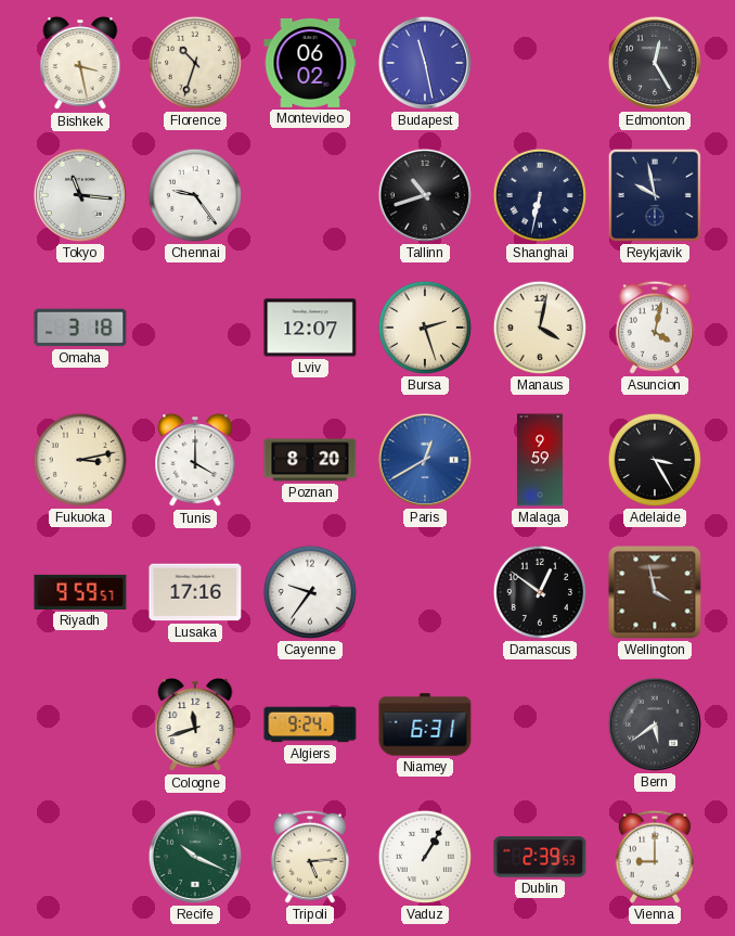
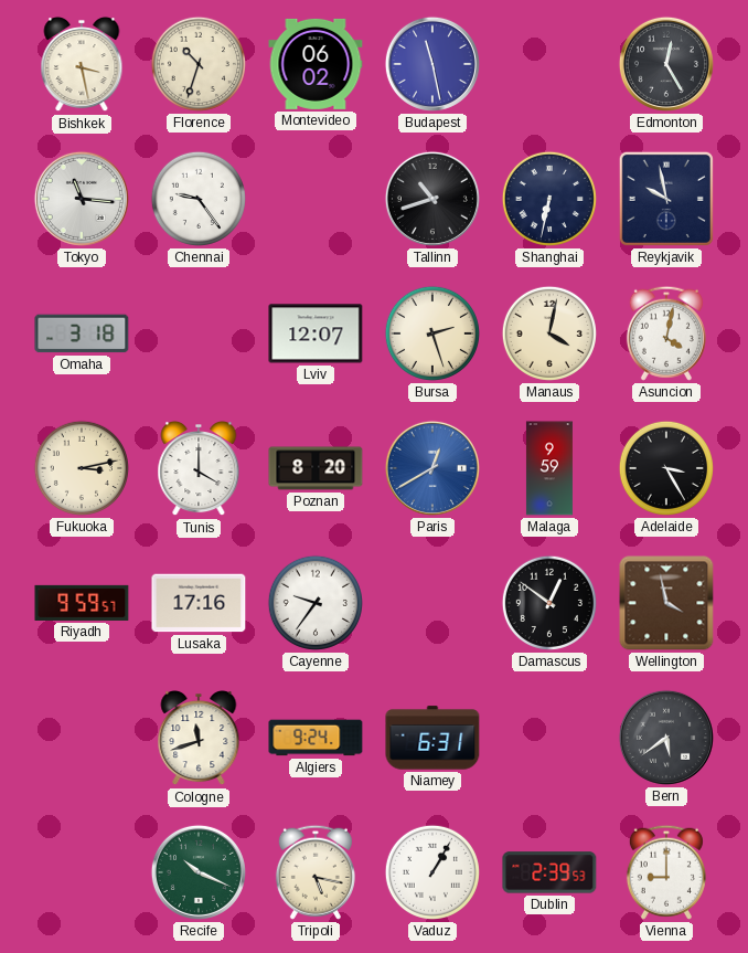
Tripoli: 5:14 -> 5:17
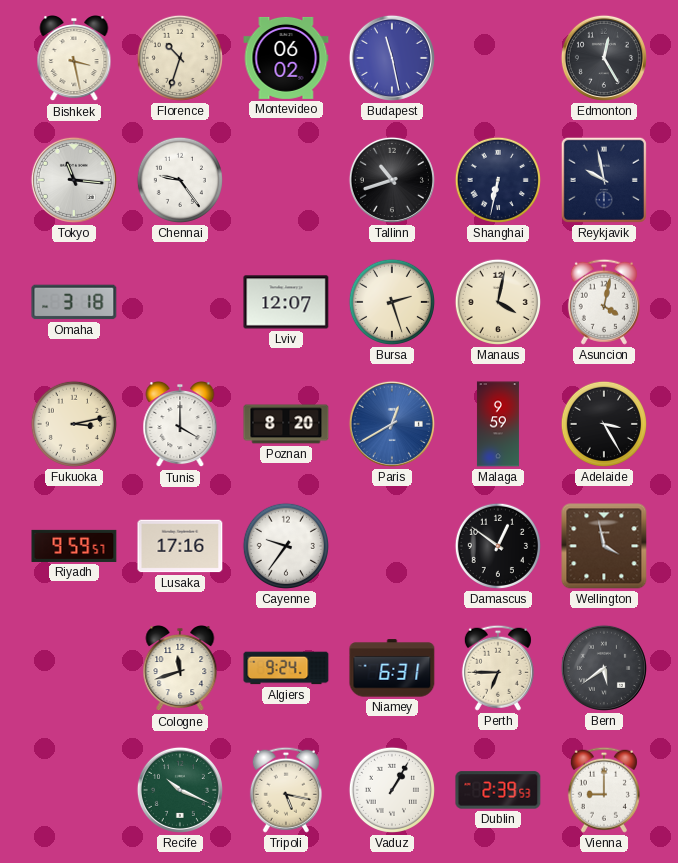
Perth: none -> 6:45
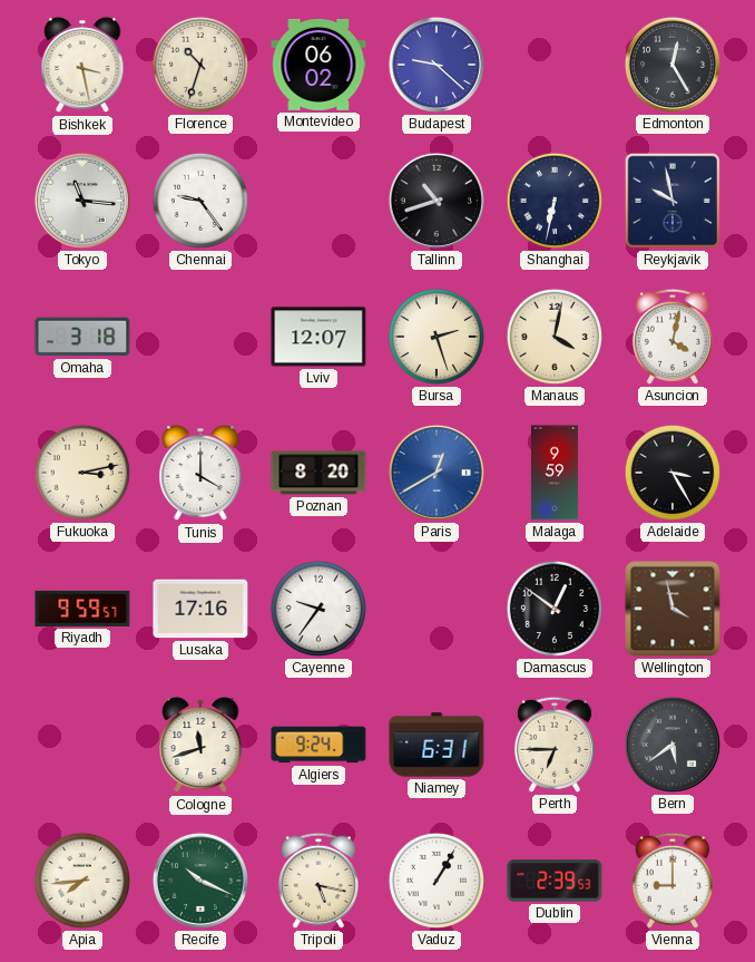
Budapest: 11:28 -> 9:22
Apia: none -> 7:44
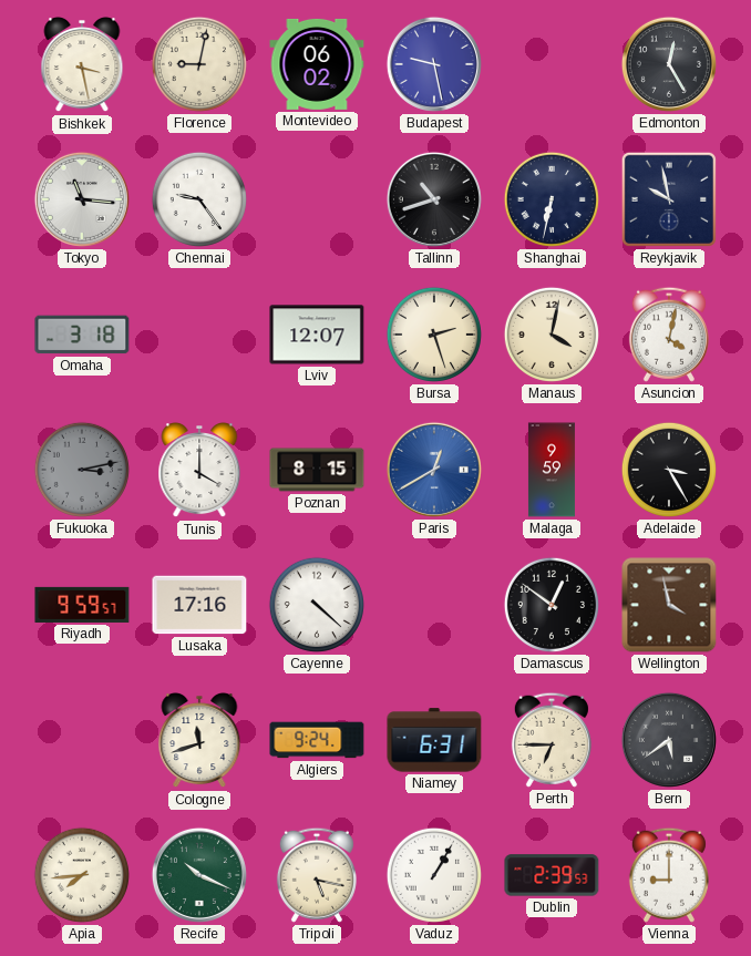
Florence: 10:33 -> 9:02
Budapest: 9:22 -> 9:28
Fukuoka dial: cream -> grey
Poznan: 8:20 -> 8:15
Cayenne: 9:36 -> 4:22
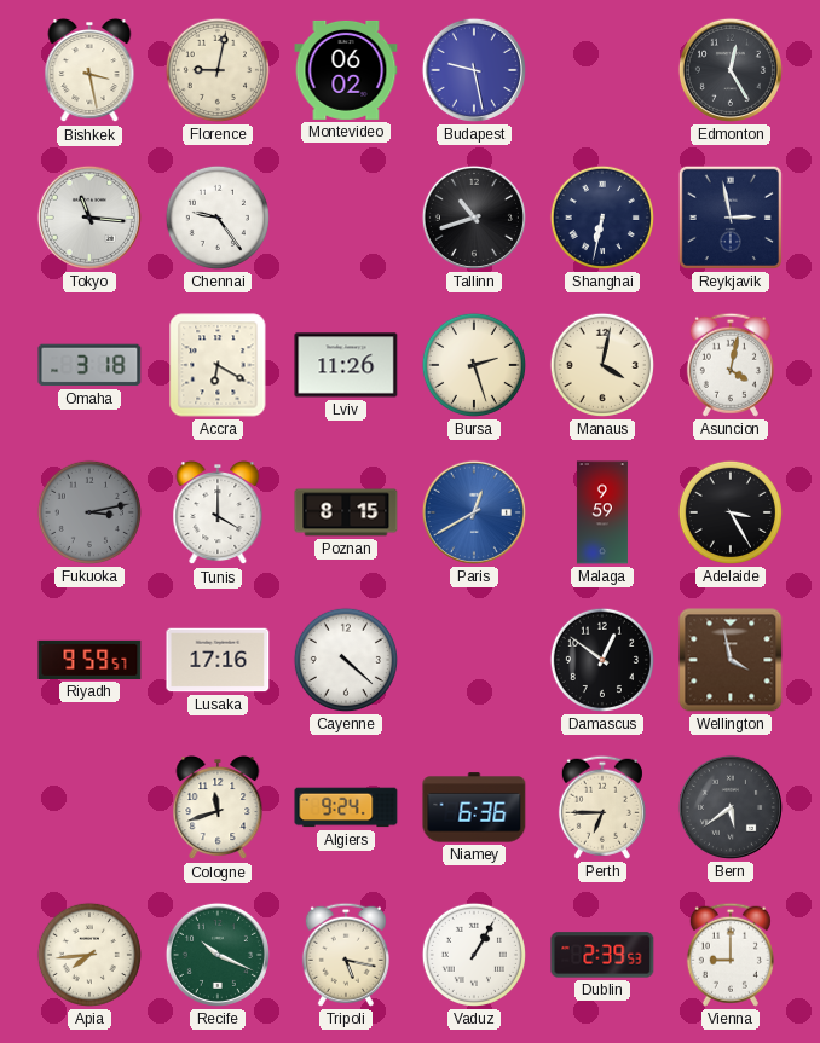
Reykjavik: 9:58 -> 2:58
Accra: none -> 6:20
Lviv: 12:07 -> 11:26
Niamey: 6:31 -> 6:36
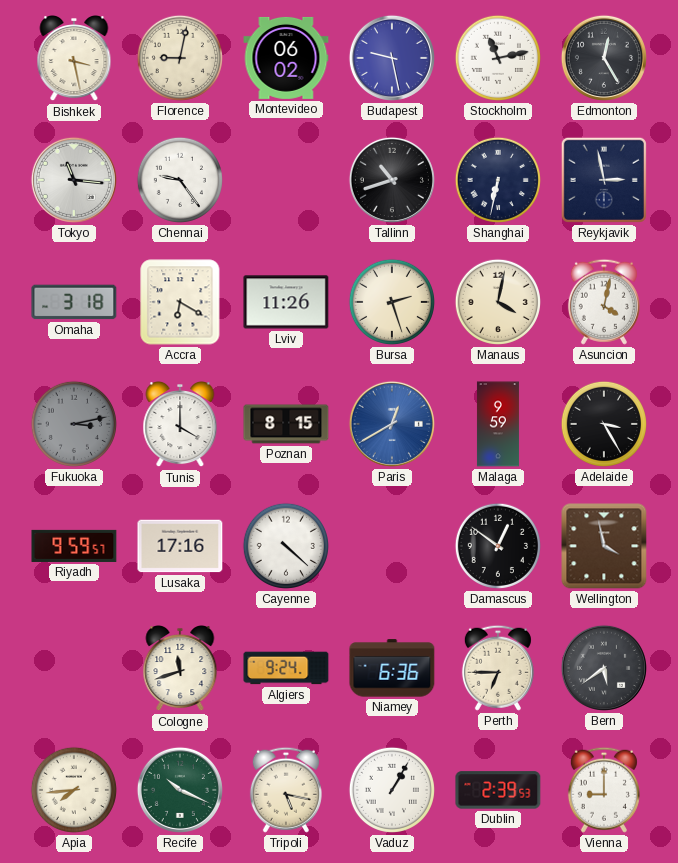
Stockholm: none -> 11:13
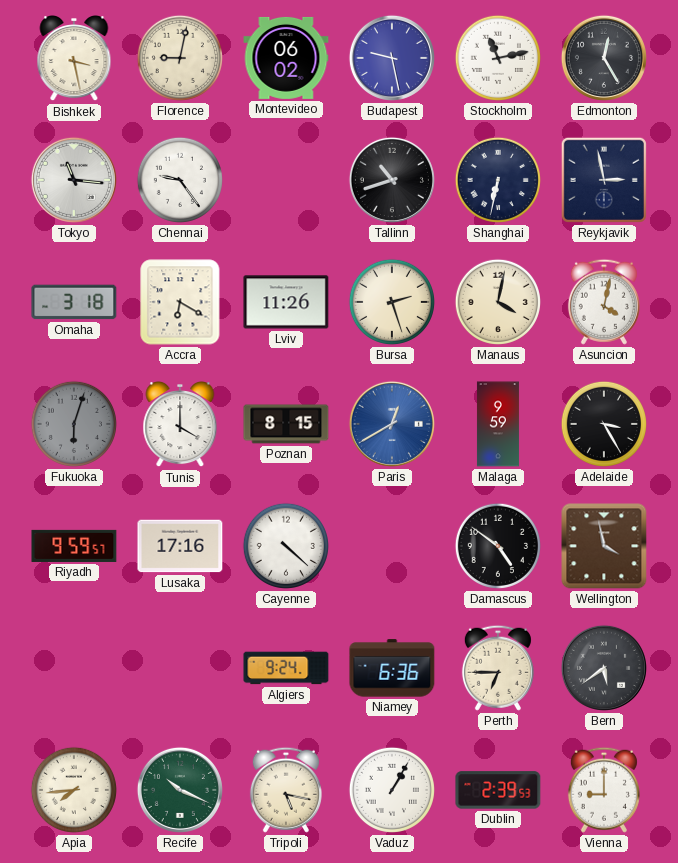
Fukuoka: 3:13 -> 6:03
Damascus: 12:51 -> 4:51
Cologne: 11:42 -> none
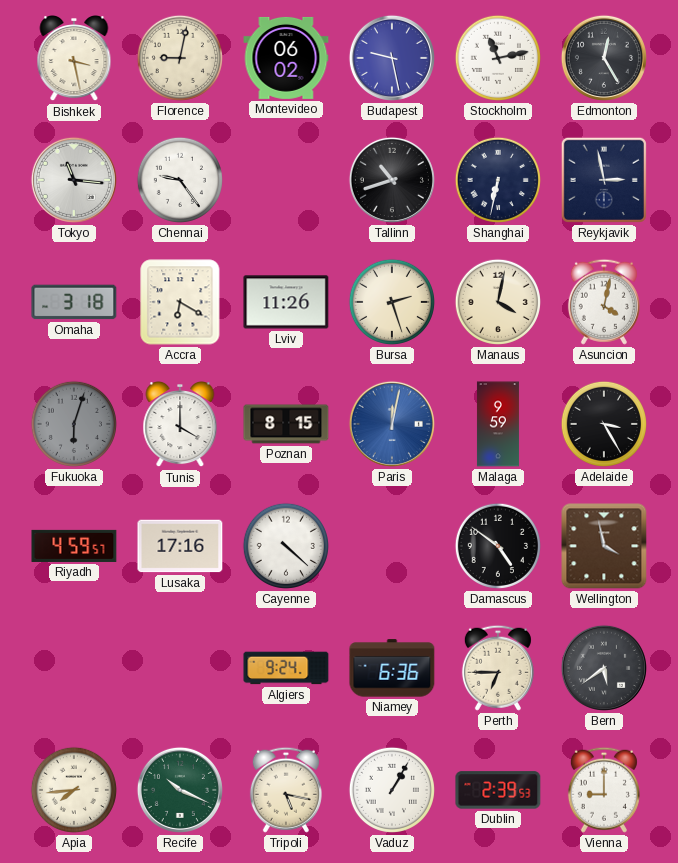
Paris: 12:40 -> 12:02
Riyadh: 9:59 -> 4:59
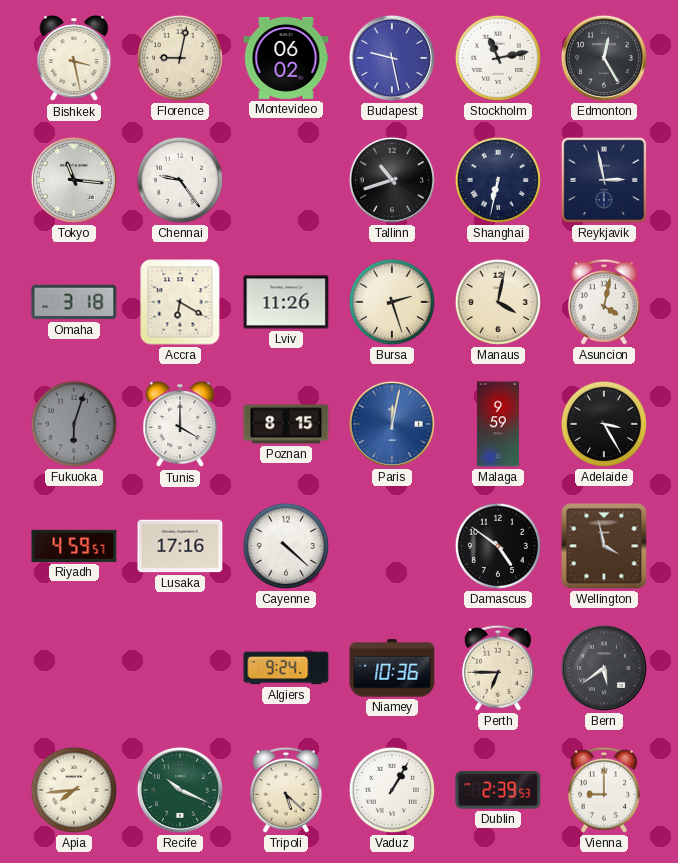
Niamey: 6:36 -> 10:36
Tripoli: 5:17 -> 5:22
